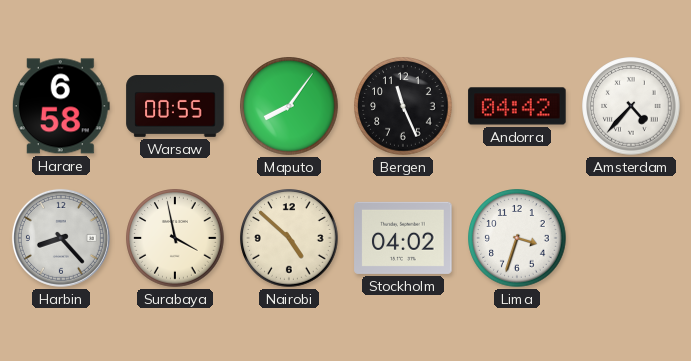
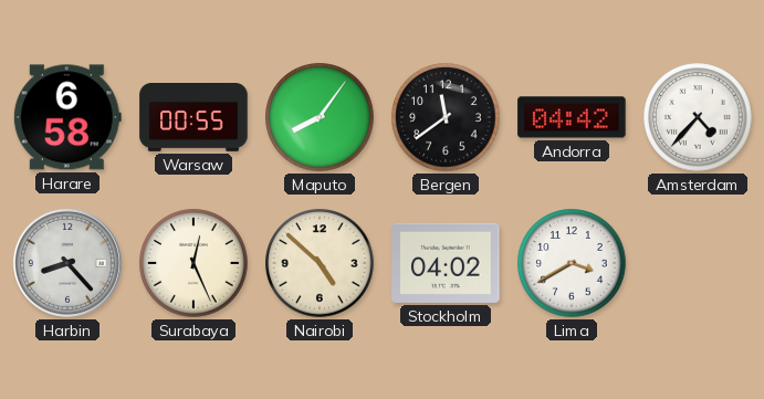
Bergen: 11:26 -> 11:39
Surabaya: 3:58 -> 12:26
Lima: 3:33 -> 3:40
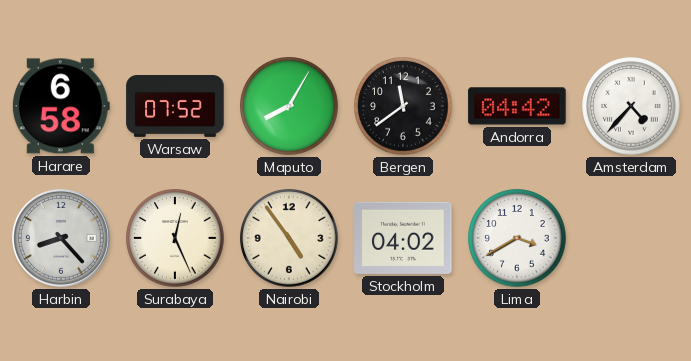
Warsaw: 00:55 -> 07:52
Maputo: 8:06 -> 8:05
Nairobi: 4:52 -> 4:54
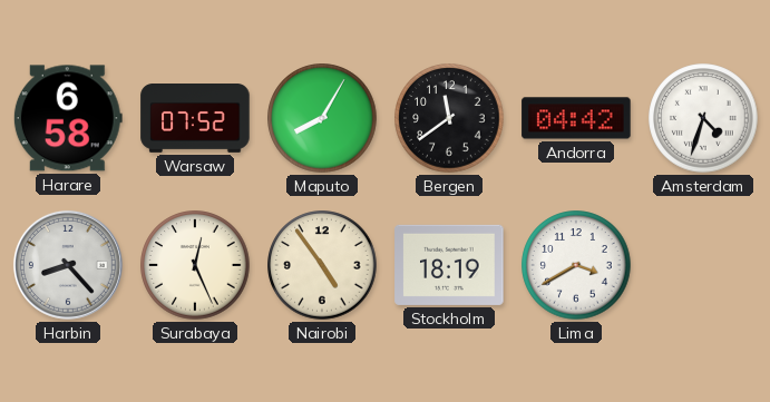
Amsterdam: 4:37 -> 4:33
Stockholm: 04:02 -> 18:19
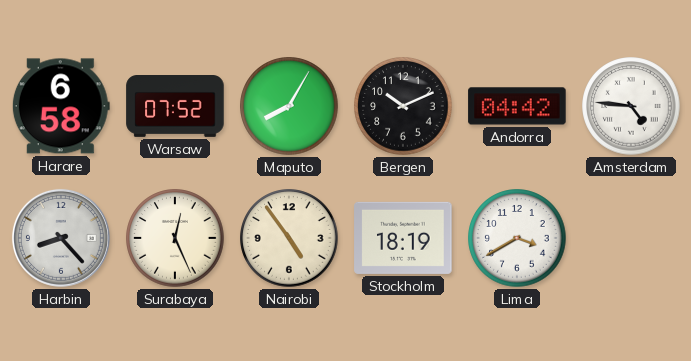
Bergen: 11:39 -> 10:11
Amsterdam: 4:33 -> 4:46
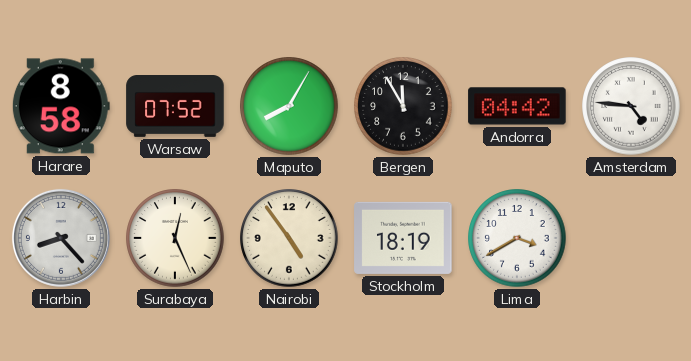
Harare: 6:58 -> 8:58
Bergen: 10:11 -> 11:55
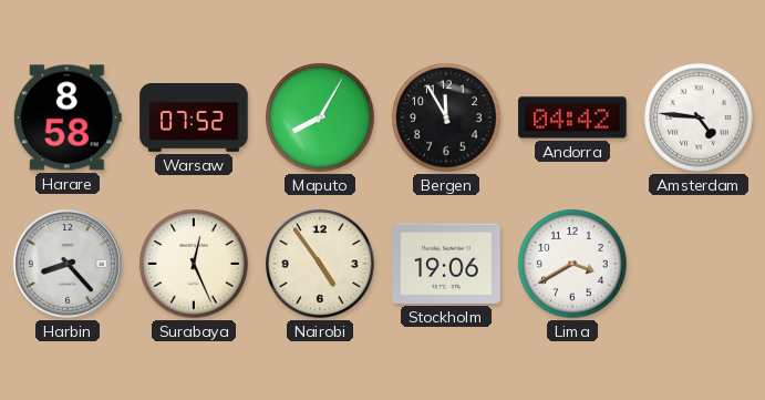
Stockholm: 18:19 -> 19:06
